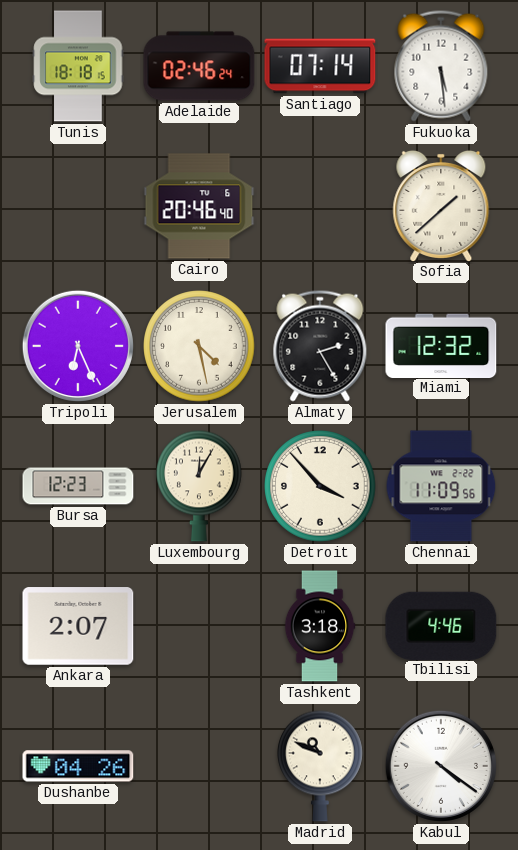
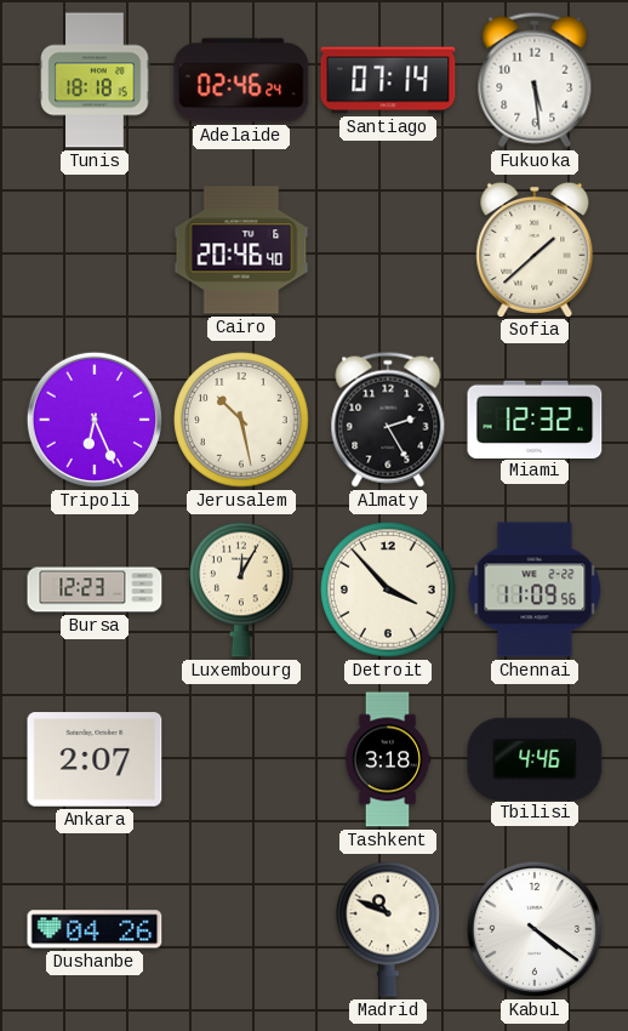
Jerusalem: 4:28 -> 10:28
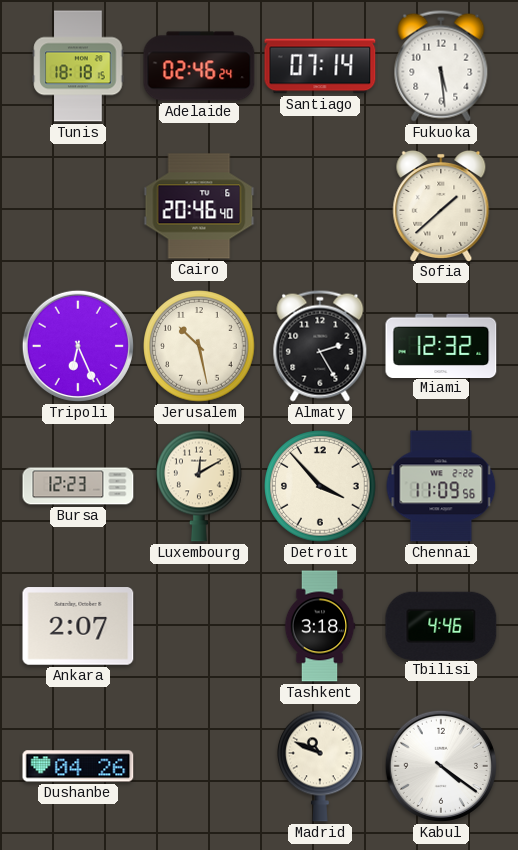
Luxembourg: 12:05 -> 12:10
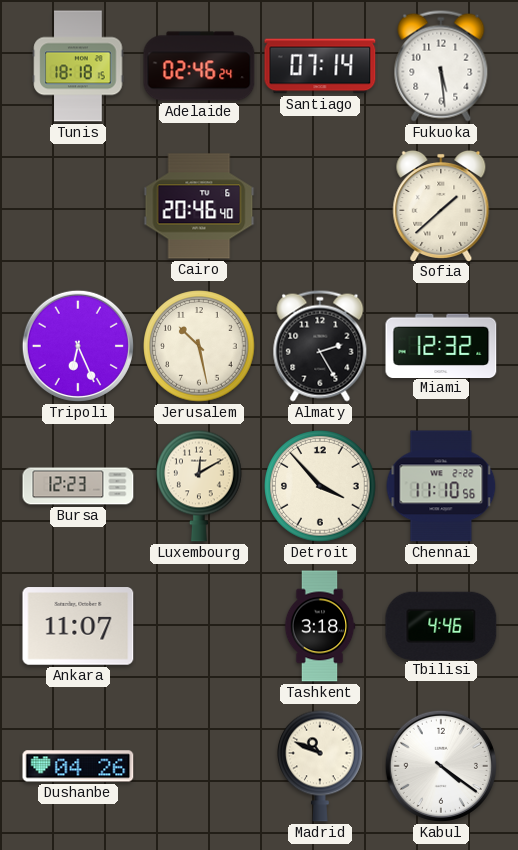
Chennai: 11:09 -> 11:10
Ankara: 2:07 -> 11:07
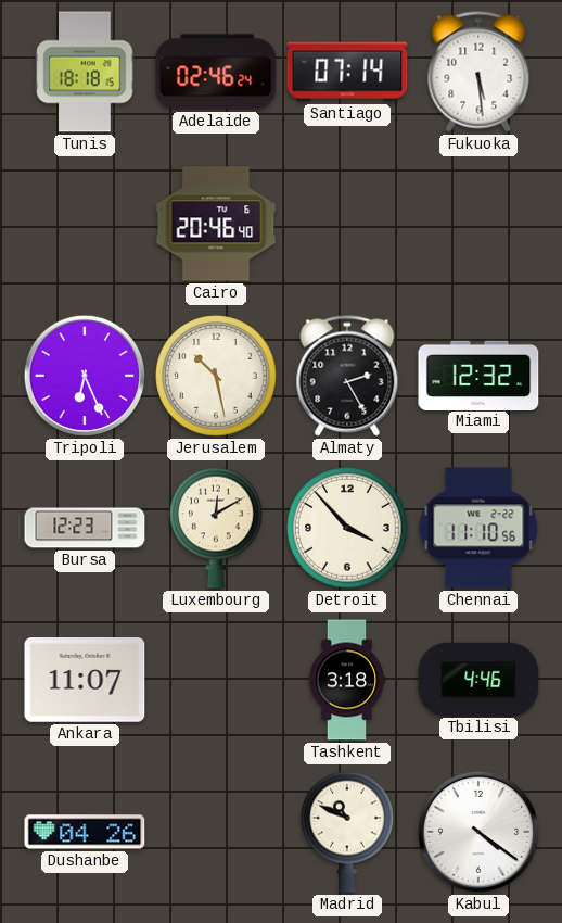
Sofia: 1:38 -> none
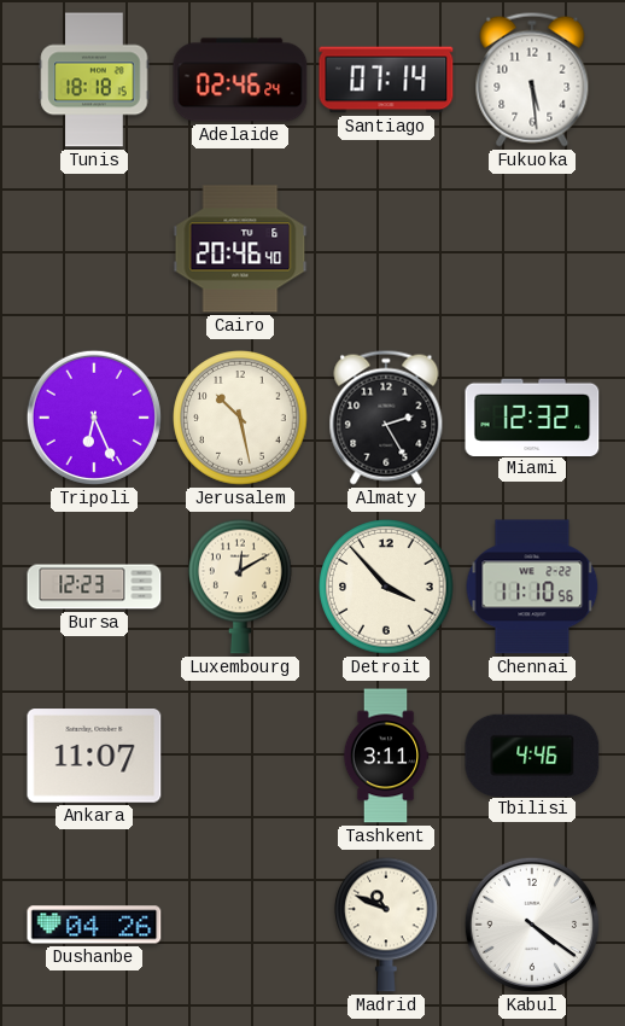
Tashkent: 3:18 -> 3:11
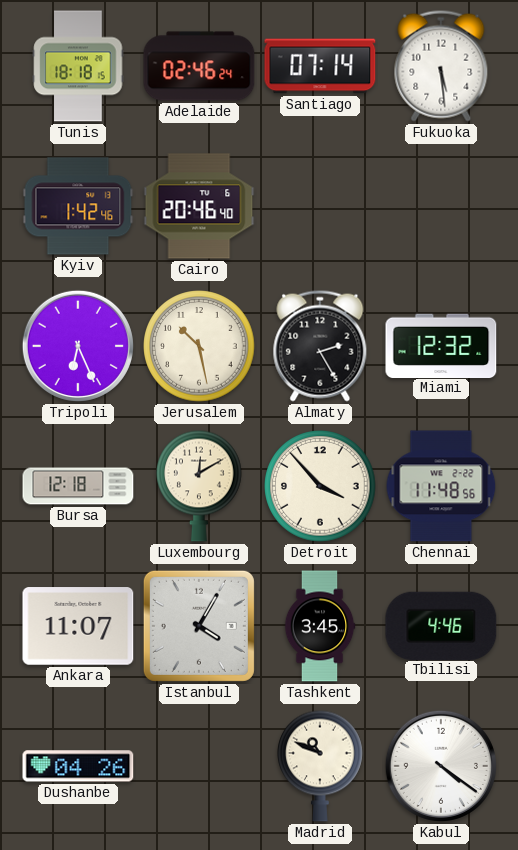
Kyiv: none -> 1:42
Bursa: 12:23 -> 12:18
Chennai: 11:10 -> 11:48
Istanbul: none -> 4:05
Tashkent: 3:11 -> 3:45
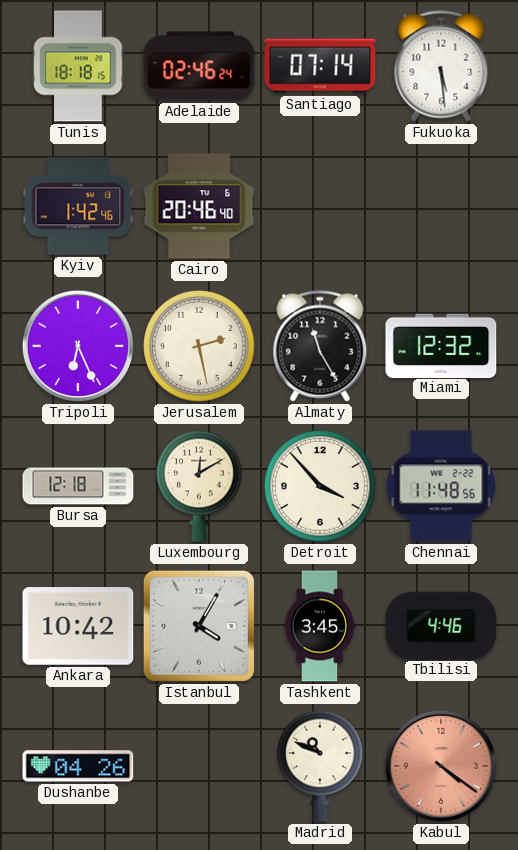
Jerusalem: 10:28 -> 2:28
Almaty: 2:25 -> 11:25
Ankara: 11:07 -> 10:42
Kabul dial: white -> salmon
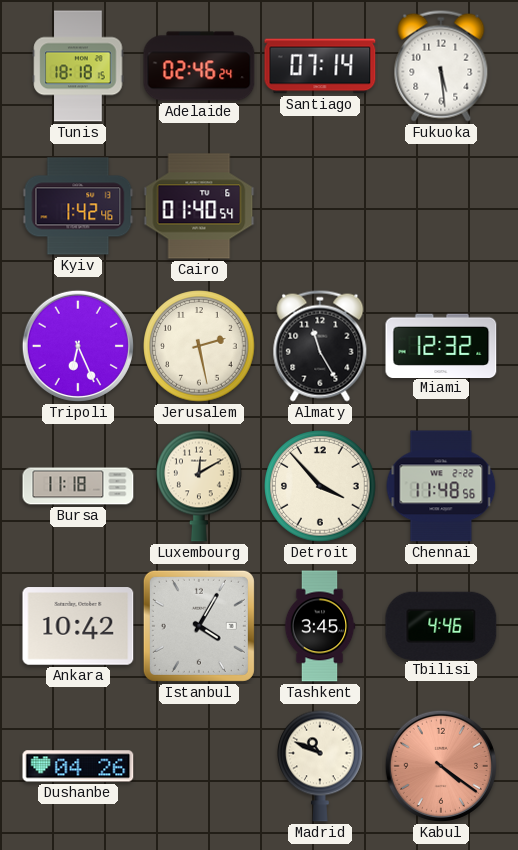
Cairo: 20:46 -> 01:40
Bursa: 12:18 -> 11:18
